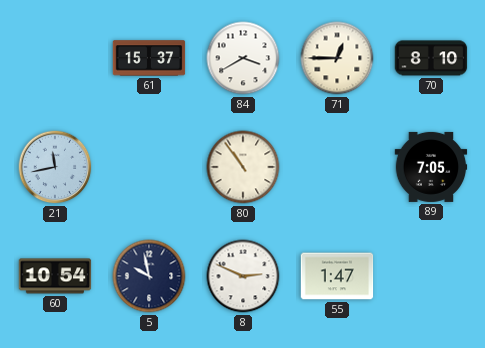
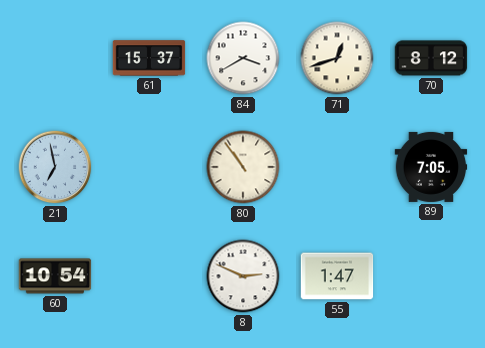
71: 12:45 -> 12:42
70: 8:10 -> 8:12
21: 11:43 -> 6:58
5: 9:58 -> none
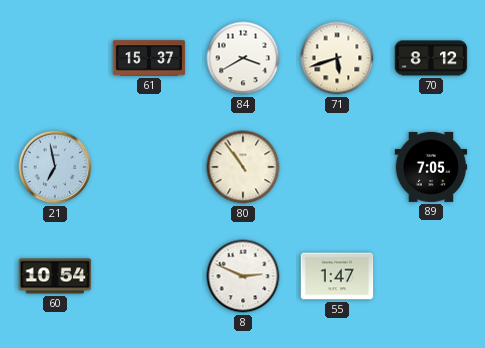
71: 12:42 -> 5:42
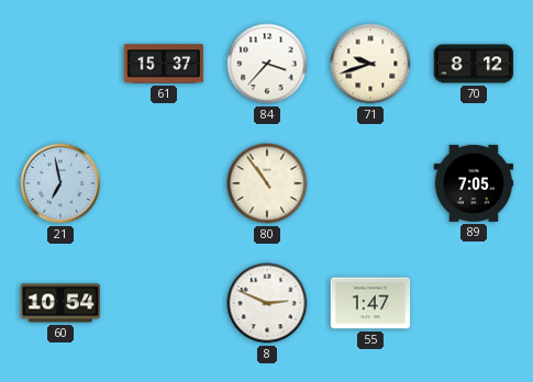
84: 3:40 -> 3:37
71: 5:42 -> 9:42
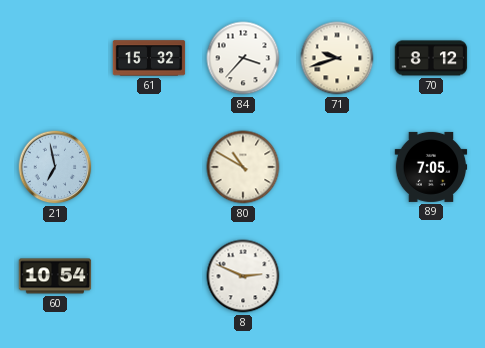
61: 15:37 -> 15:32
80: 10:54 -> 10:50
55: 1:47 -> none
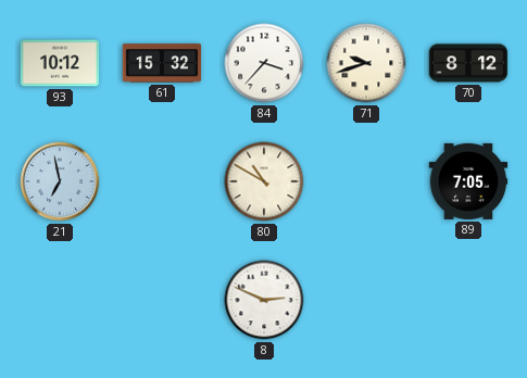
93: none -> 10:12
60: 10:54 -> none
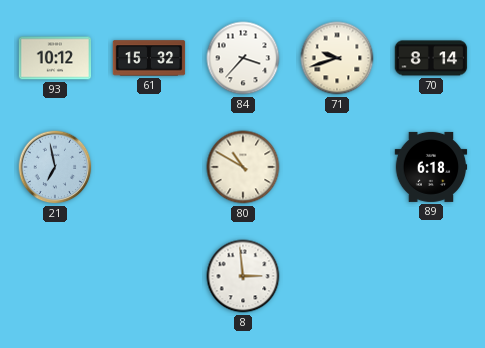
70: 8:12 -> 8:14
89: 7:05 -> 6:18
8: 2:49 -> 2:59
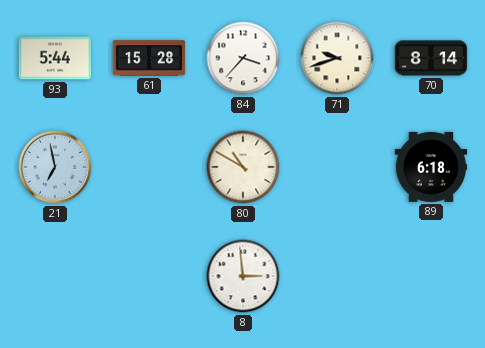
93: 10:12 -> 5:44
61: 15:32 -> 15:28
